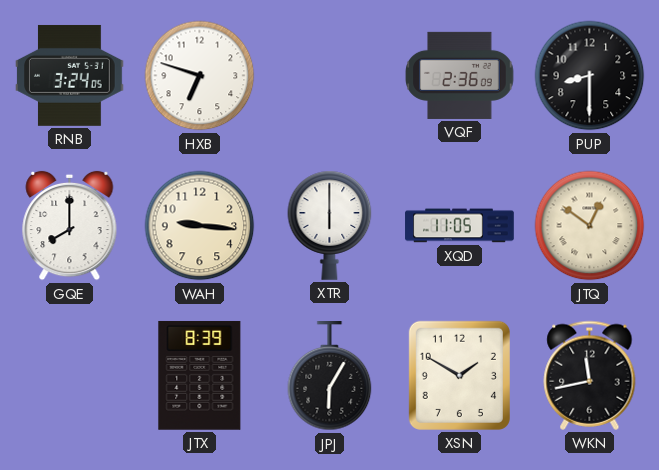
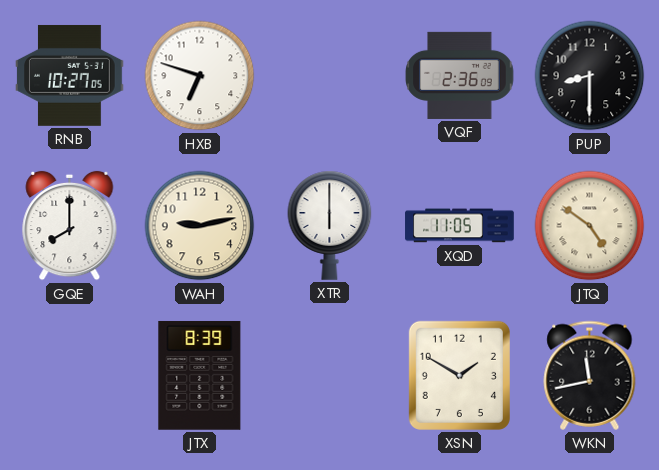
RNB: 3:24 -> 10:27
WAH: 9:16 -> 9:13
JTQ: 12:51 -> 4:51
JPJ: 6:05 -> none
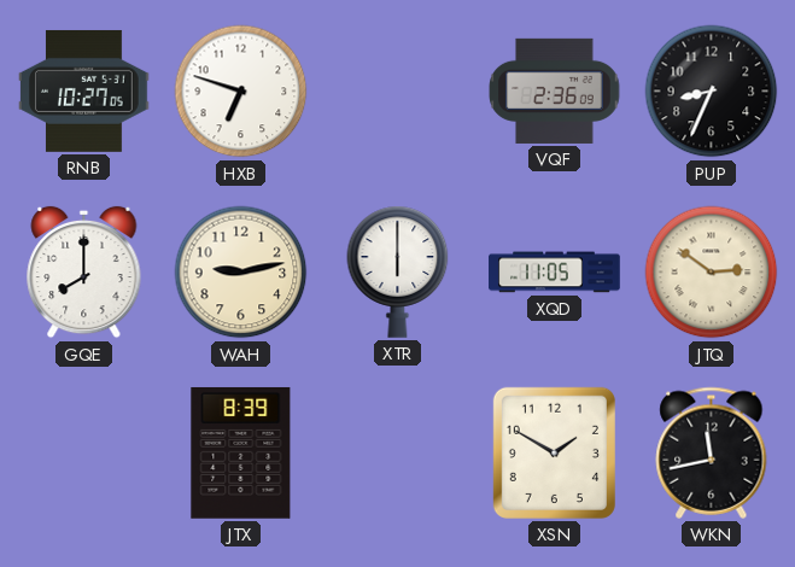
PUP: 8:30 -> 8:34
JTQ: 4:51 -> 2:51
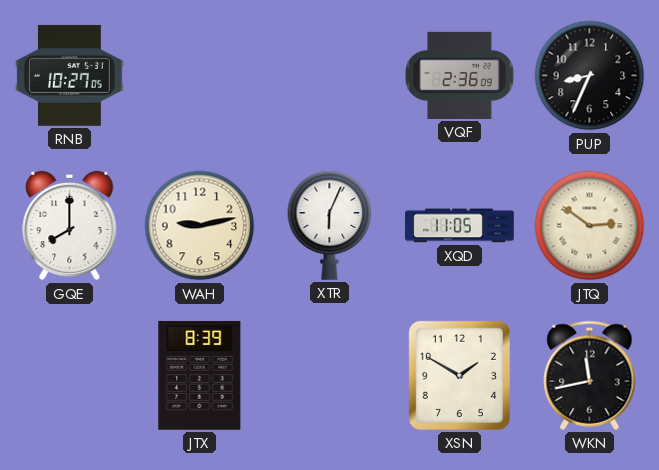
HXB: 6:48 -> none
XTR: 6:00 -> 6:04
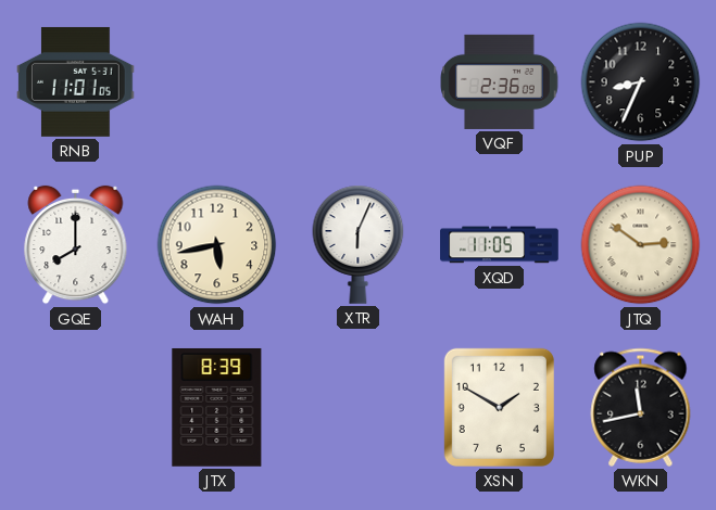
RNB: 10:27 -> 11:01
WAH: 9:13 -> 5:43
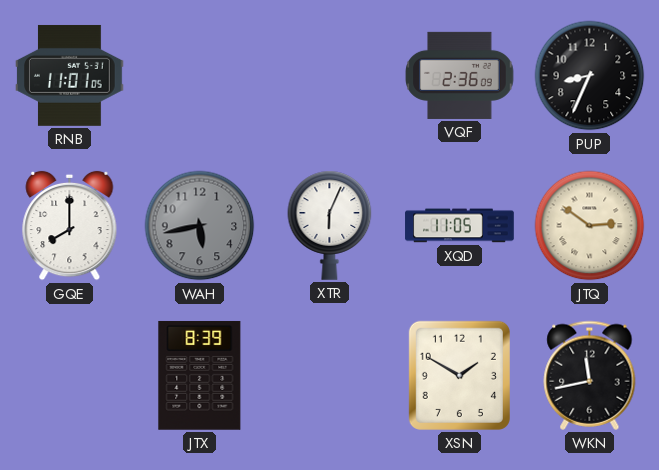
WAH dial: cream -> grey
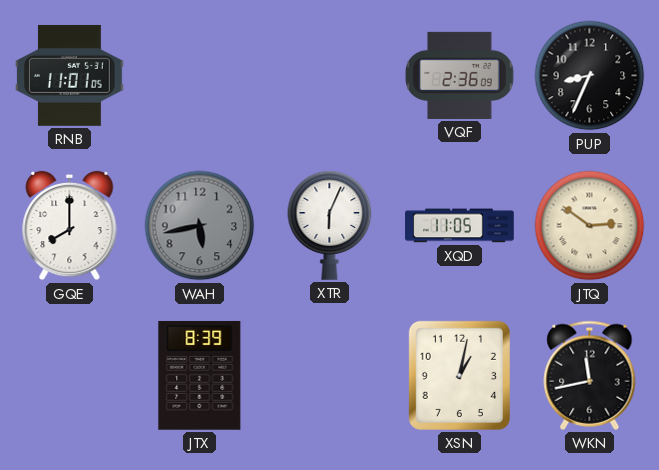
XSN: 1:50 -> 1:02
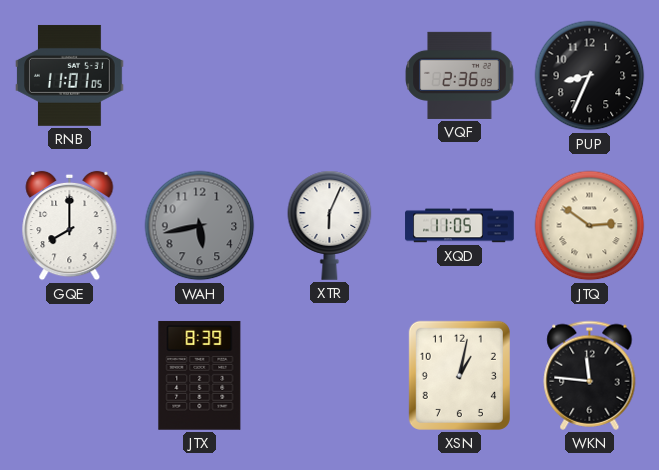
WKN: 11:43 -> 11:46
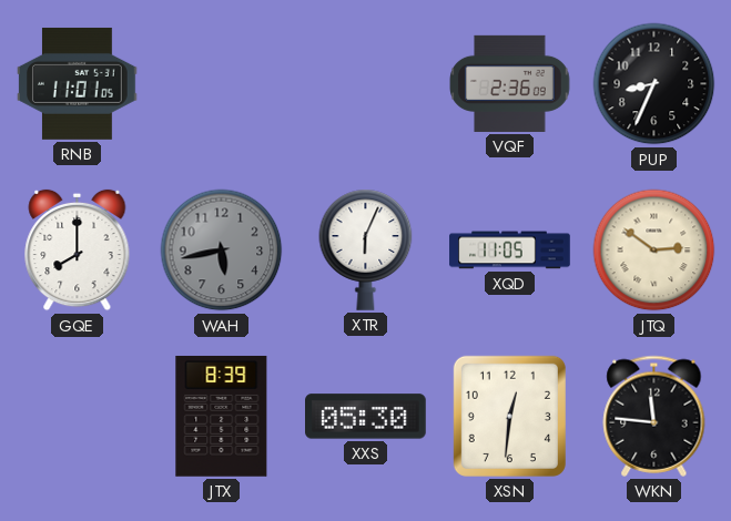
XXS: none -> 05:30
XSN: 1:02 -> 12:31
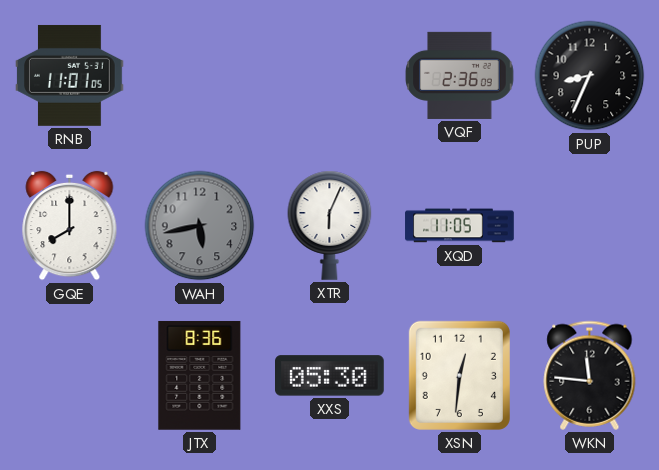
JTQ: 2:51 -> none
JTX: 8:39 -> 8:36
